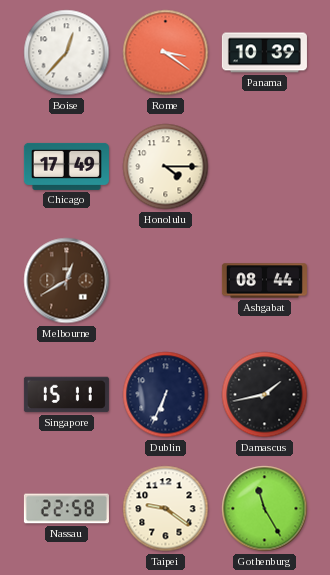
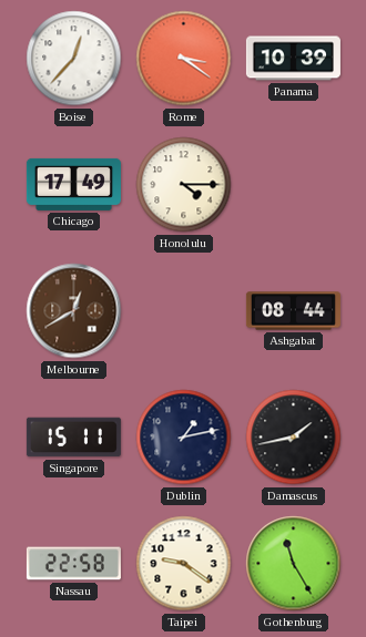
Dublin: 6:34 -> 1:13
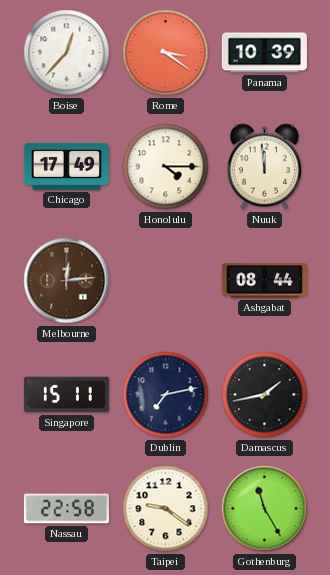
Nuuk: none -> 11:59
Melbourne: 12:40 -> 12:14
Dublin: 1:13 -> 7:13
